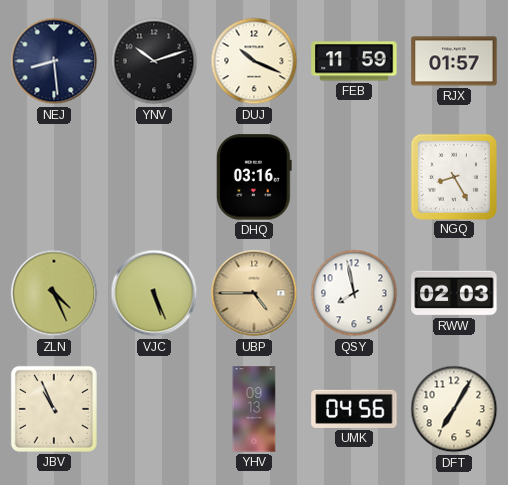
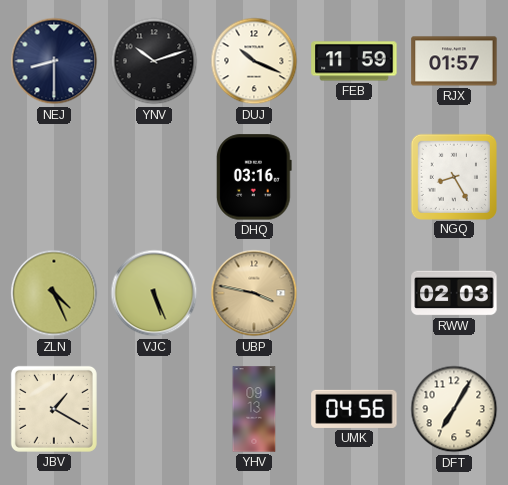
NEJ: 8:29 -> 8:30
UBP: 4:45 -> 3:47
QSY: 7:58 -> none
JBV: 10:56 -> 1:20
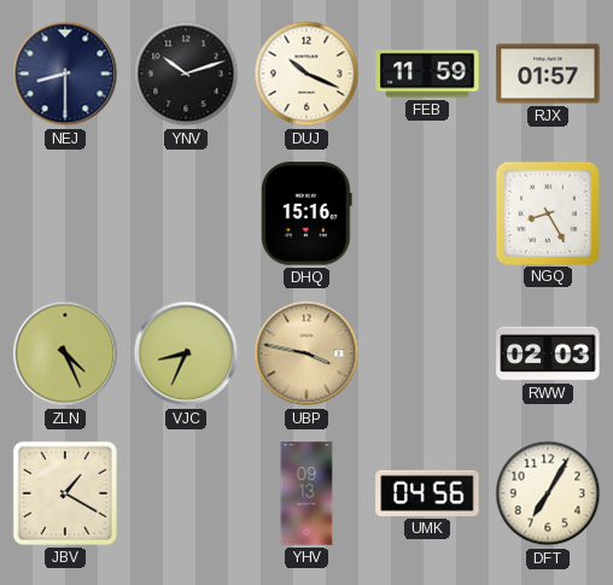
DHQ: 03:16 -> 15:16
VJC: 5:26 -> 8:34
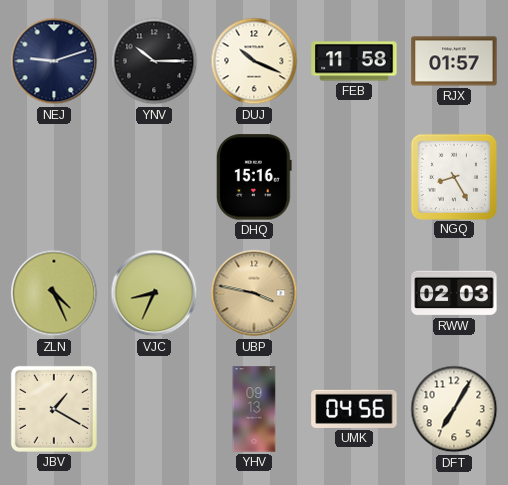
NEJ: 8:30 -> 9:12
YNV: 10:12 -> 10:15
FEB: 11:59 -> 11:58
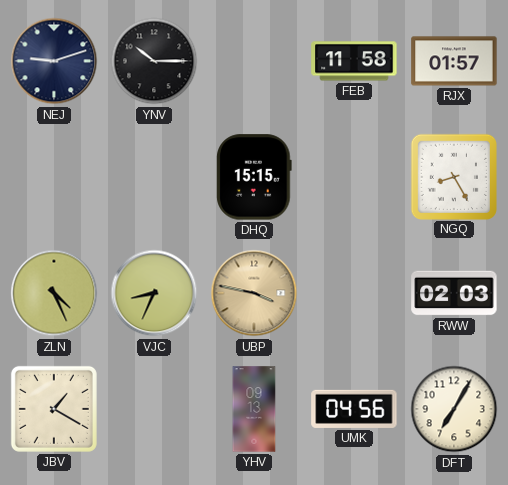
DUJ: 10:19 -> none
DHQ: 15:16 -> 15:15
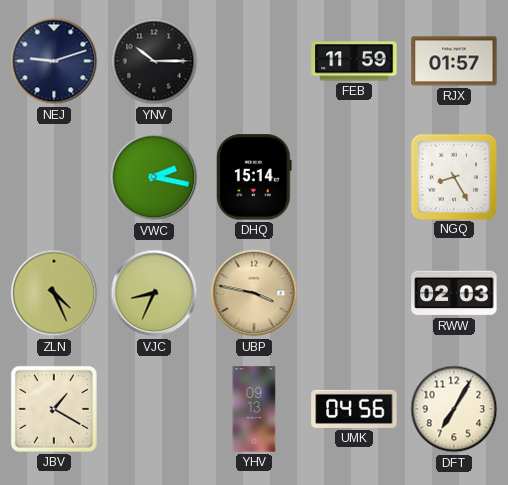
FEB: 11:58 -> 11:59
VWC: none -> 2:17
DHQ: 15:15 -> 15:14
